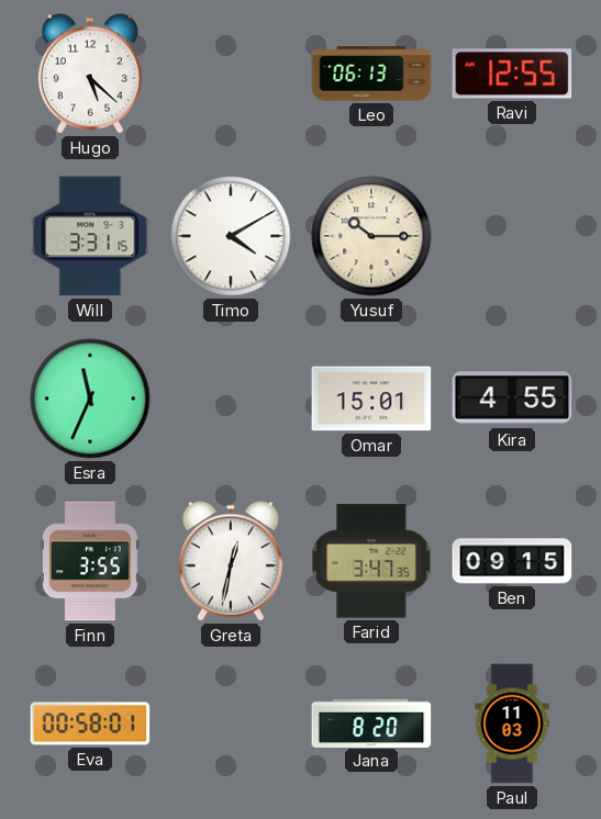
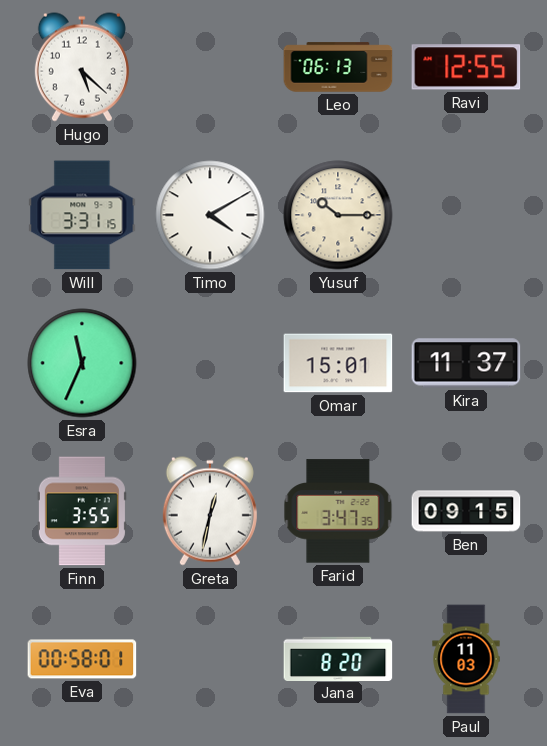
Kira: 4:55 -> 11:37
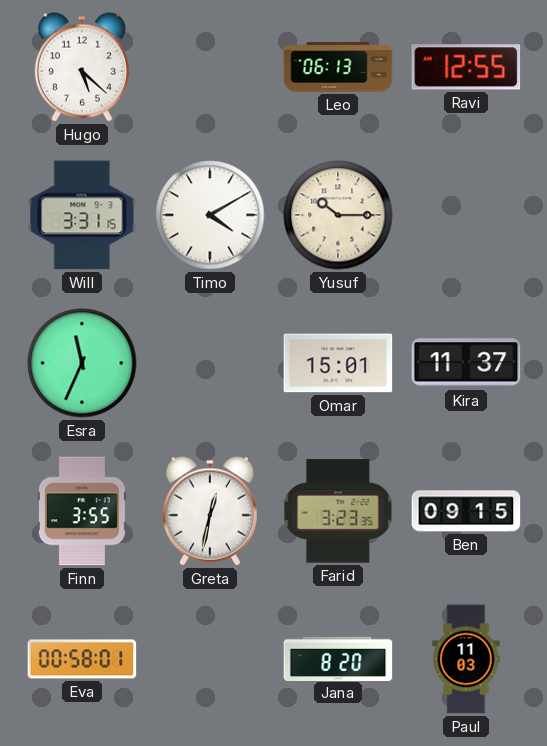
Farid: 3:47 -> 3:23
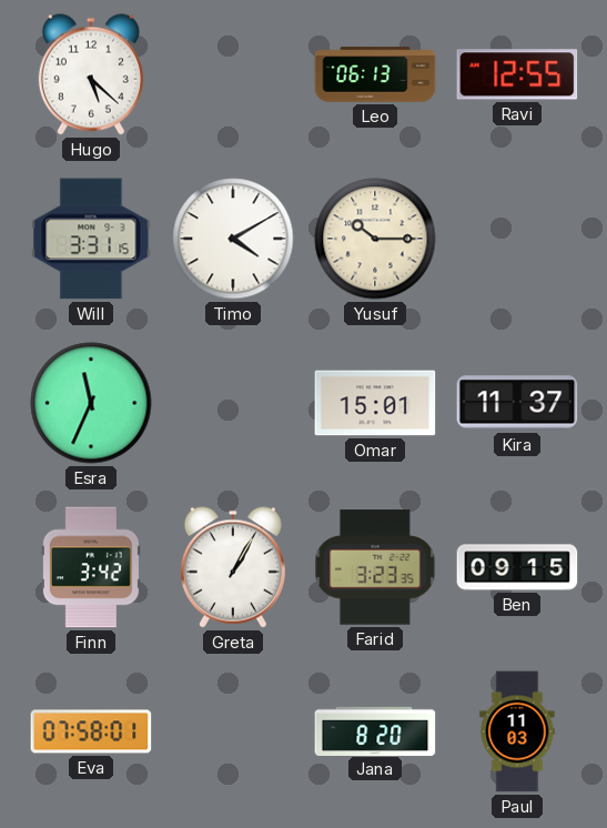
Finn: 3:55 -> 3:42
Greta: 12:32 -> 1:05
Eva: 00:58 -> 07:58
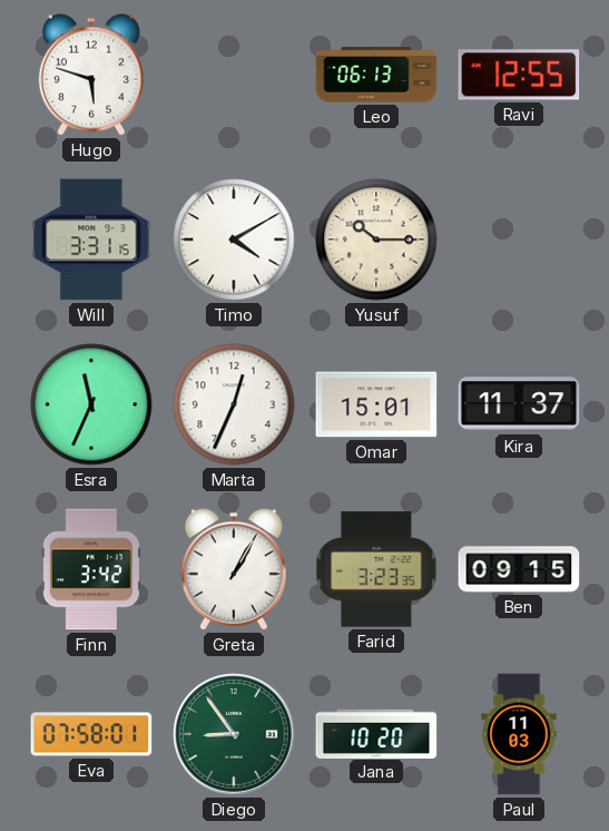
Hugo: 5:22 -> 5:48
Marta: none -> 12:34
Diego: none -> 8:54
Jana: 8:20 -> 10:20
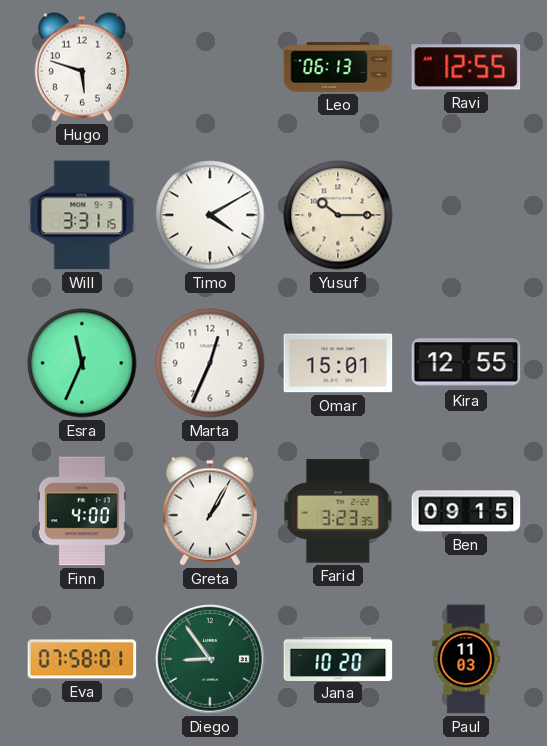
Kira: 11:37 -> 12:55
Finn: 3:42 -> 4:00
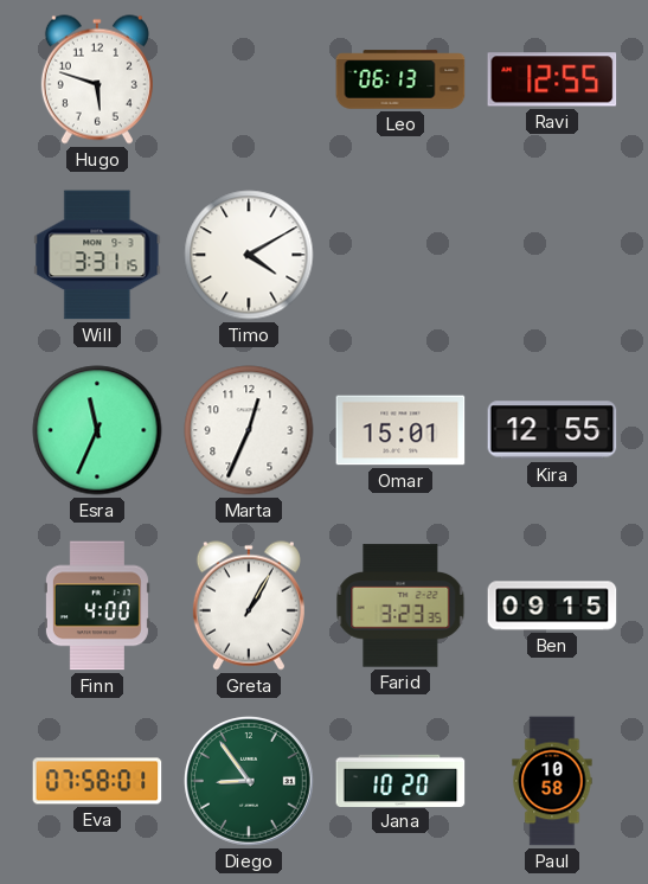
Yusuf: 10:15 -> none
Paul: 11:03 -> 10:58
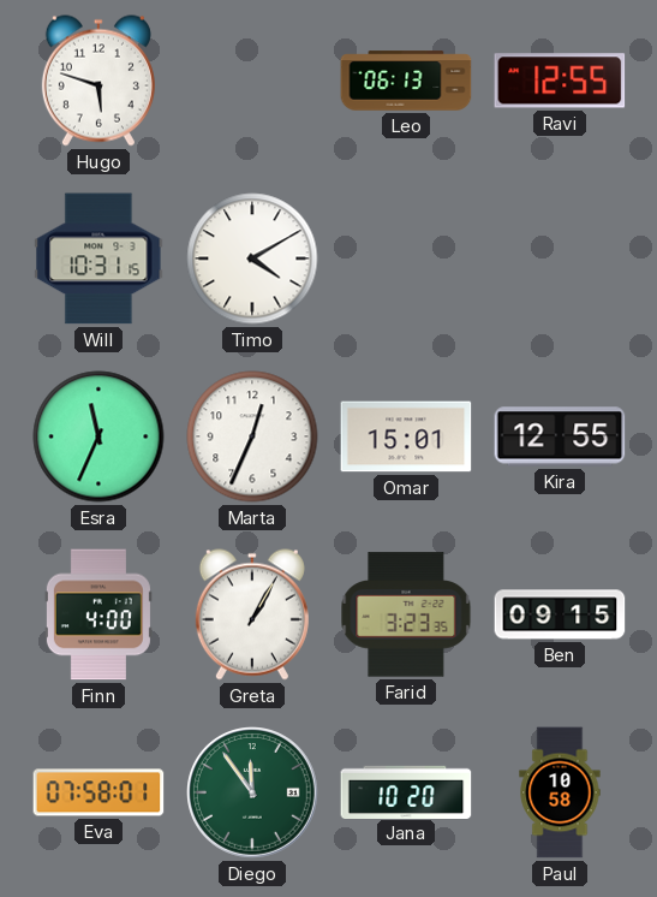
Will: 3:31 -> 10:31
Diego: 8:54 -> 11:54
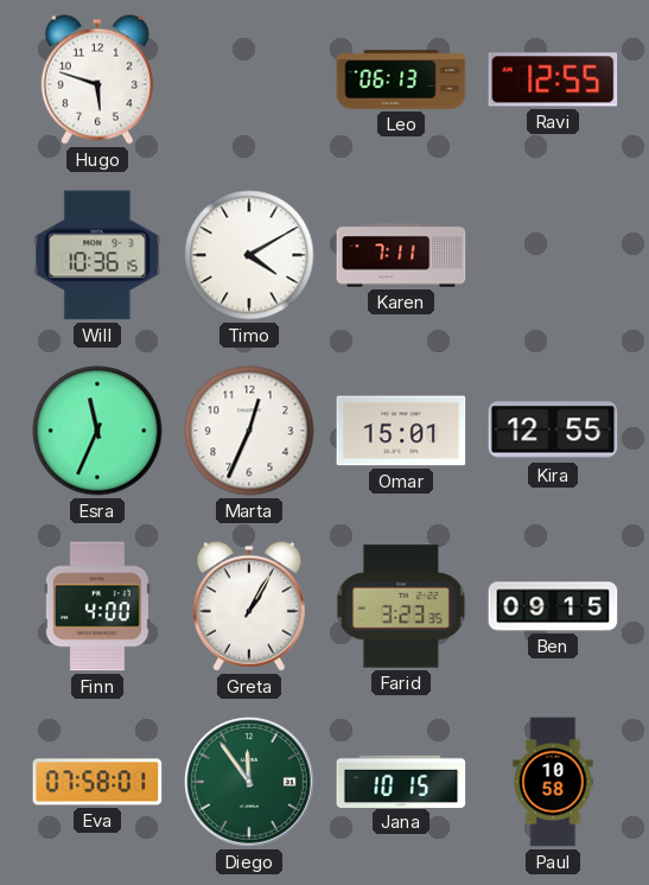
Will: 10:31 -> 10:36
Karen: none -> 7:11
Jana: 10:20 -> 10:15
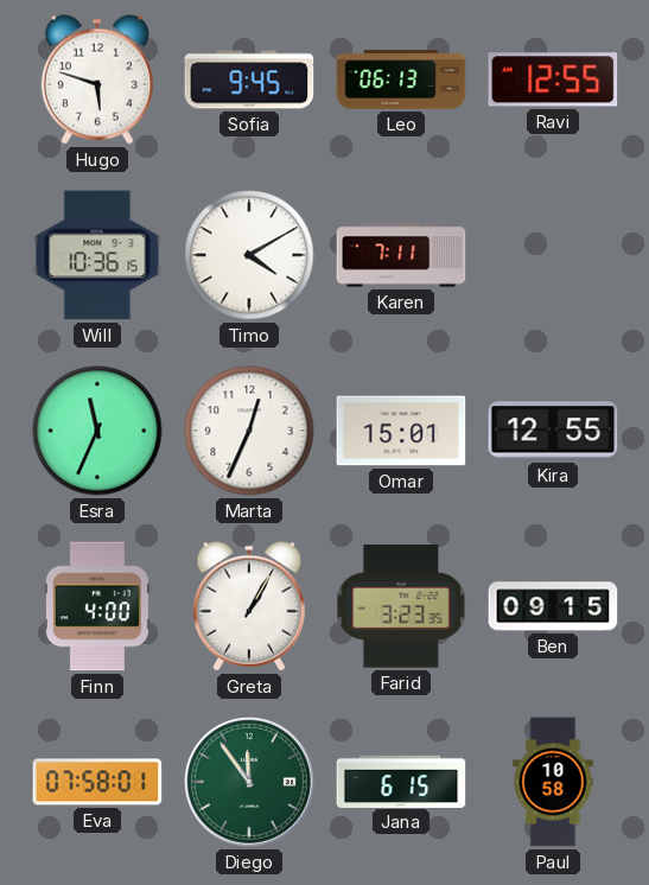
Sofia: none -> 9:45
Jana: 10:15 -> 6:15
